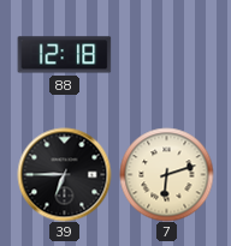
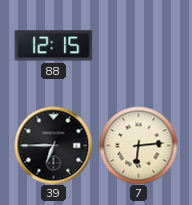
88: 12:18 -> 12:15
7: 6:12 -> 6:14
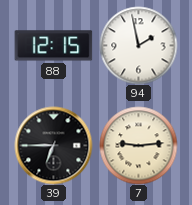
94: none -> 1:58
7: 6:14 -> 9:14
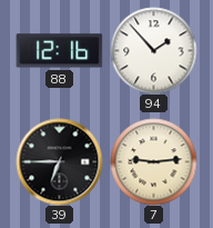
88: 12:15 -> 12:16
94: 1:58 -> 1:53
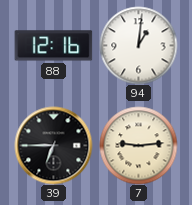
94: 1:53 -> 1:01
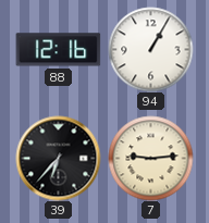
94: 1:01 -> 1:05
39: 6:45 -> 6:37
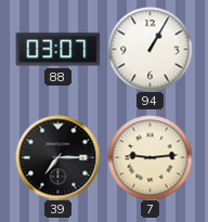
88: 12:16 -> 03:07
39: 6:37 -> 7:15
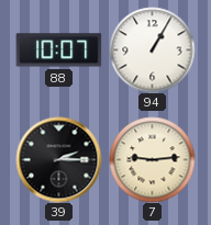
88: 03:07 -> 10:07
39: 7:15 -> 2:15
